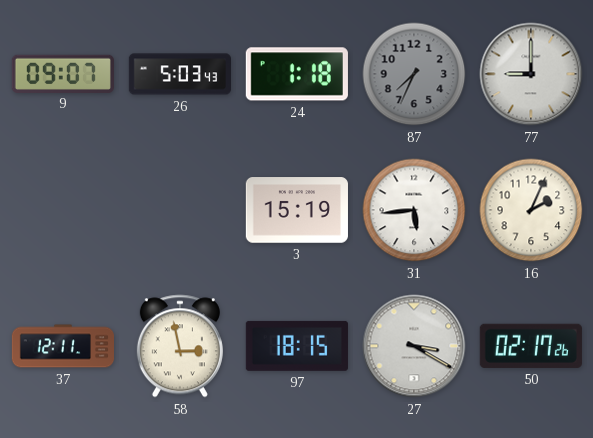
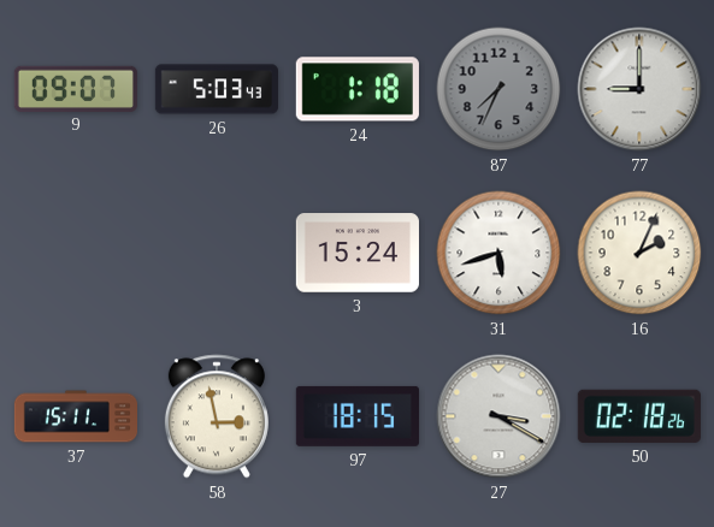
3: 15:19 -> 15:24
31: 5:44 -> 5:42
37: 12:11 -> 15:11
50: 02:17 -> 02:18
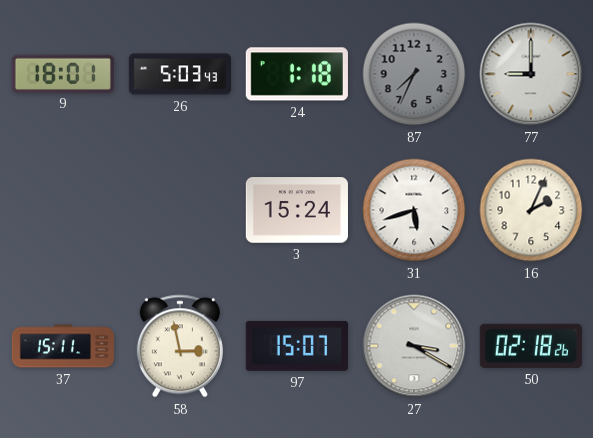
9: 09:07 -> 18:01
97: 18:15 -> 15:07
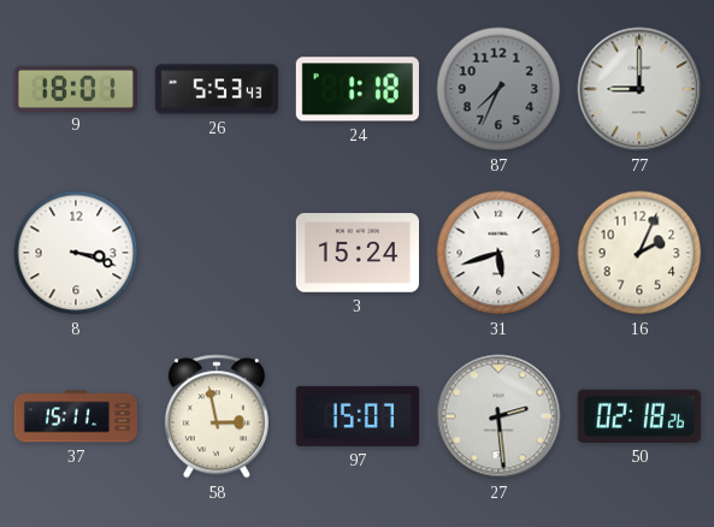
26: 5:03 -> 5:53
8: none -> 3:18
27: 3:20 -> 2:29
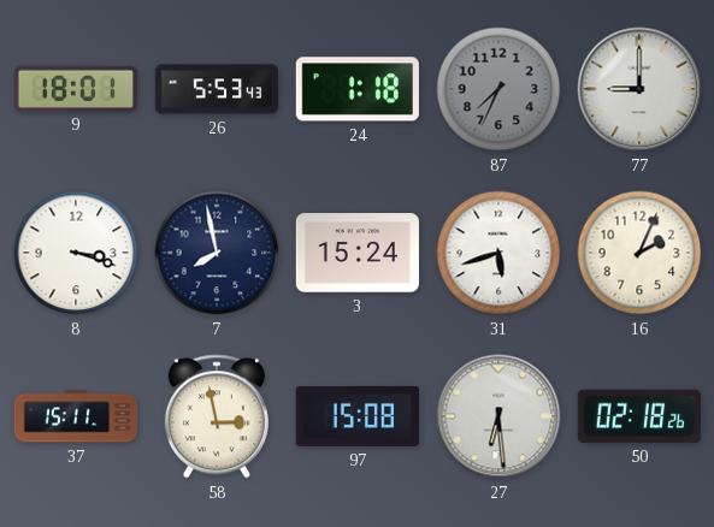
7: none -> 7:58
97: 15:07 -> 15:08
27: 2:29 -> 6:29
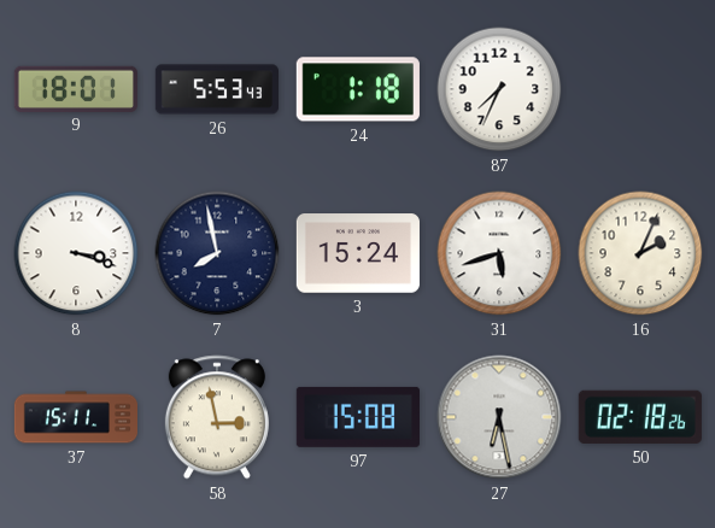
87 dial: grey -> white
77: 9:00 -> none
27: 6:29 -> 6:28
